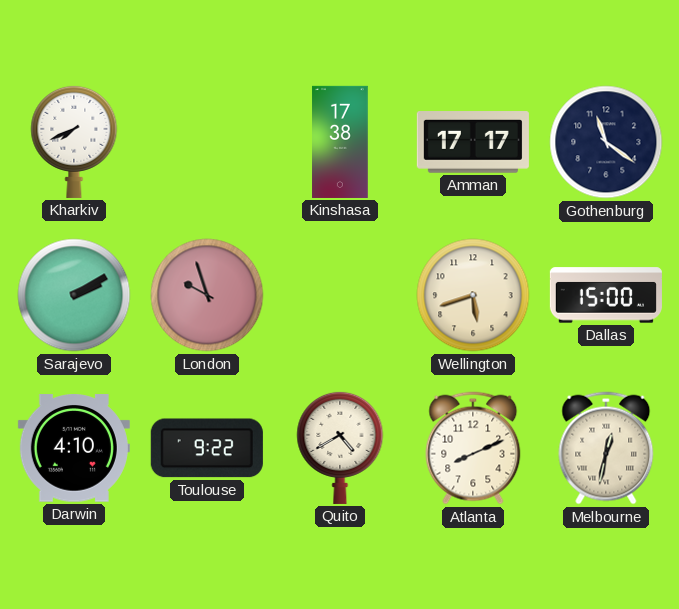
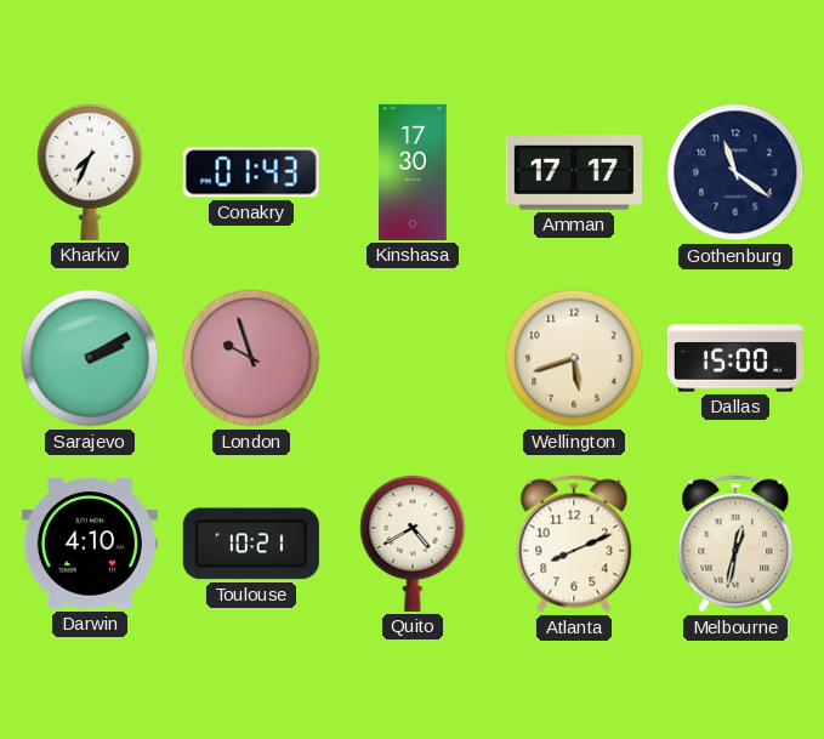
Kharkiv: 7:41 -> 7:34
Conakry: none -> 01:43
Kinshasa: 17:38 -> 17:30
Toulouse: 9:22 -> 10:21
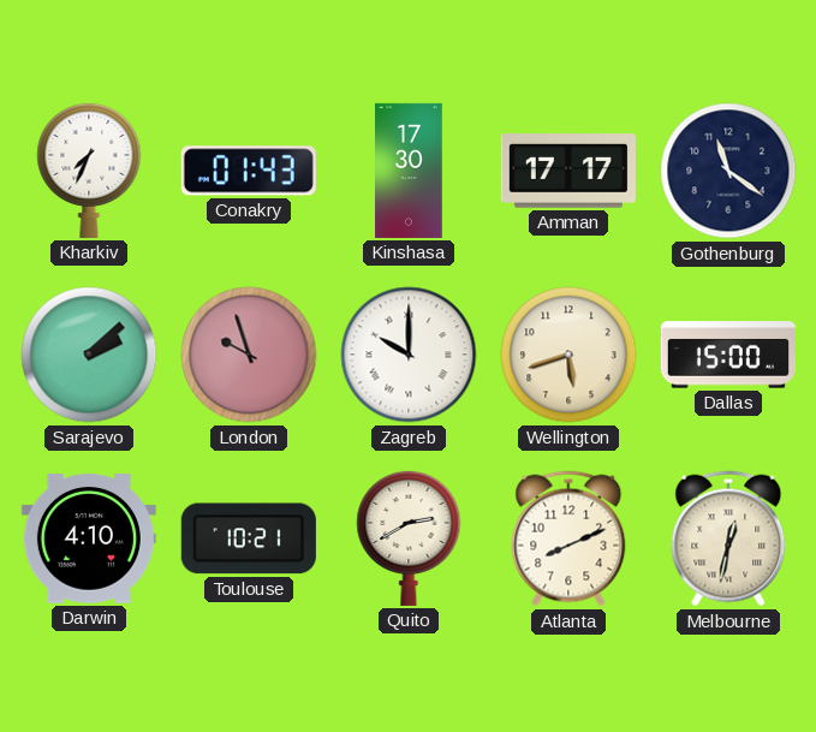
Sarajevo: 2:10 -> 2:08
Zagreb: none -> 10:00
Quito: 4:40 -> 2:40
